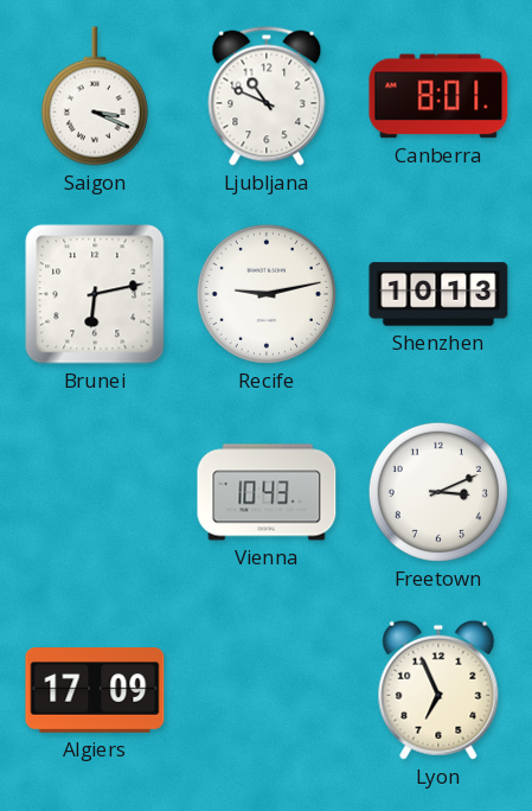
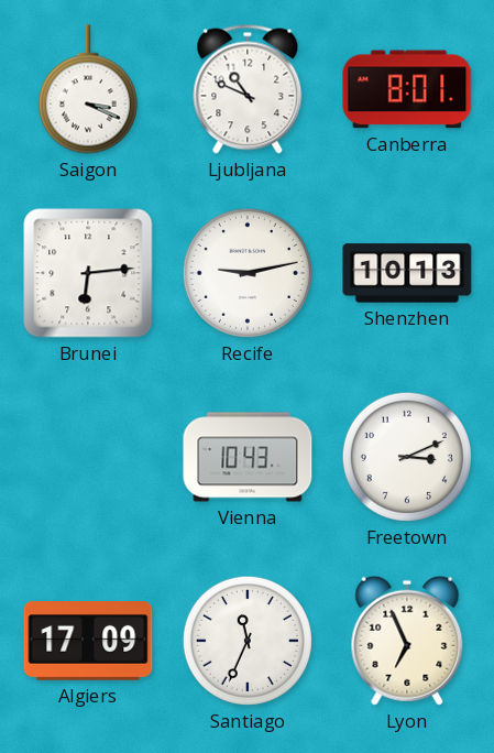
Brunei: 6:13 -> 6:14
Santiago: none -> 11:34
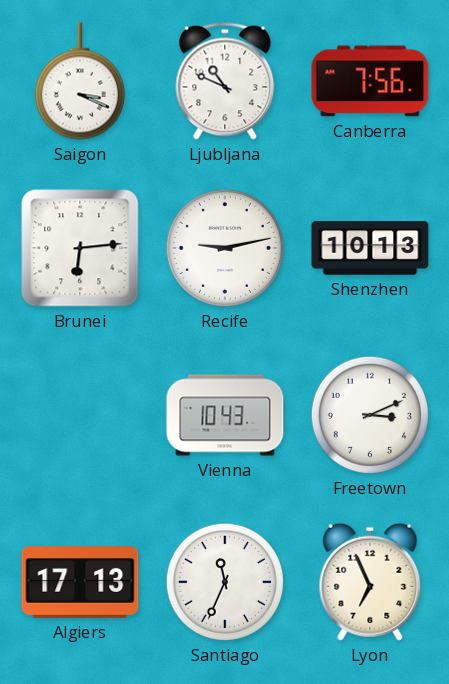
Canberra: 8:01 -> 7:56
Algiers: 17:09 -> 17:13
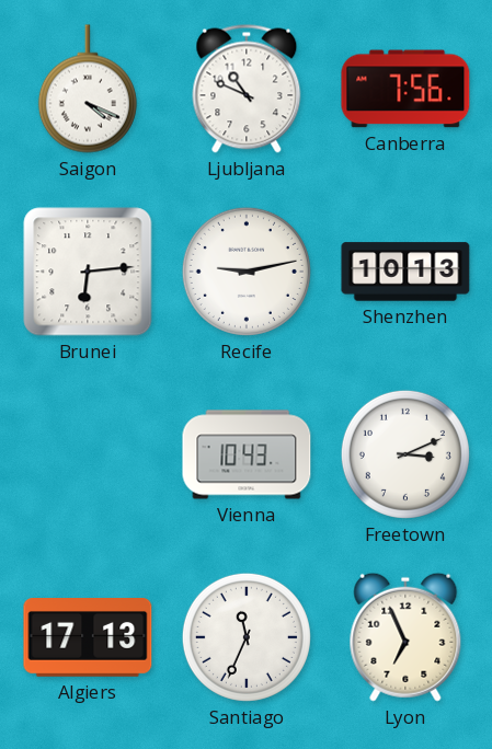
Saigon: 3:19 -> 4:19
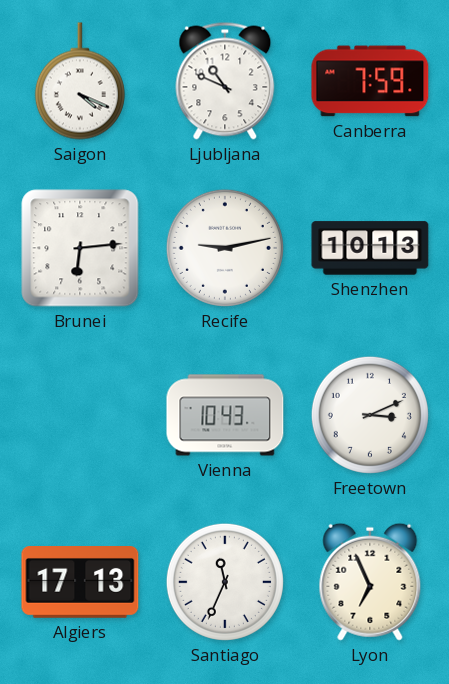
Canberra: 7:56 -> 7:59
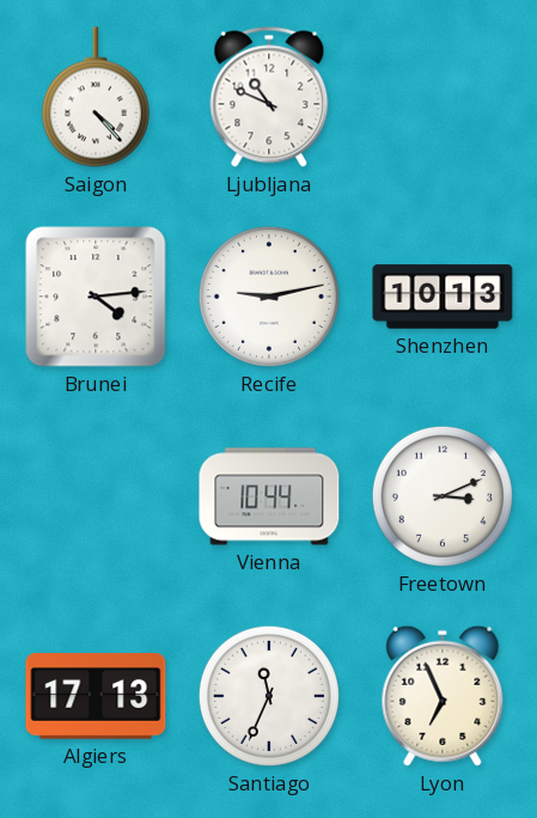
Saigon: 4:19 -> 4:23
Canberra: 7:59 -> none
Brunei: 6:14 -> 4:14
Vienna: 10:43 -> 10:44
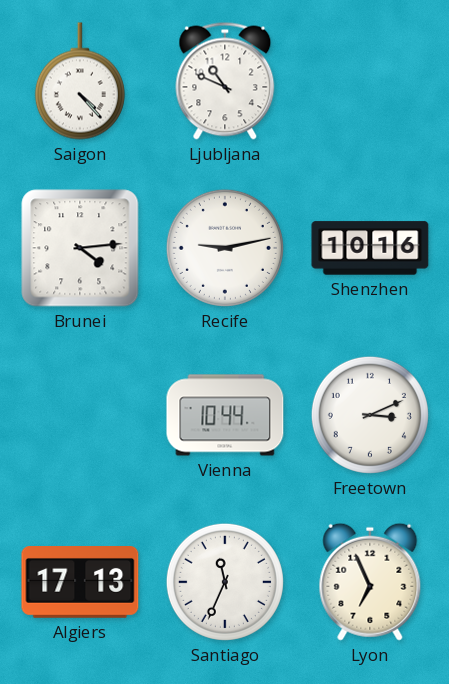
Shenzhen: 10:13 -> 10:16
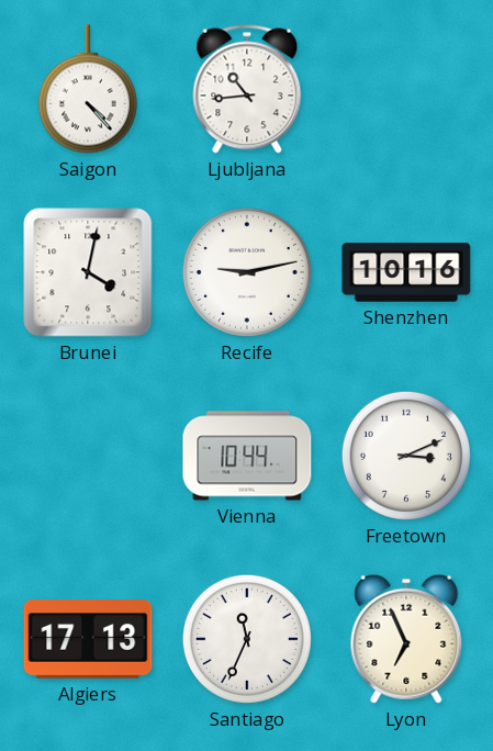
Ljubljana: 10:49 -> 10:44
Brunei: 4:14 -> 4:02
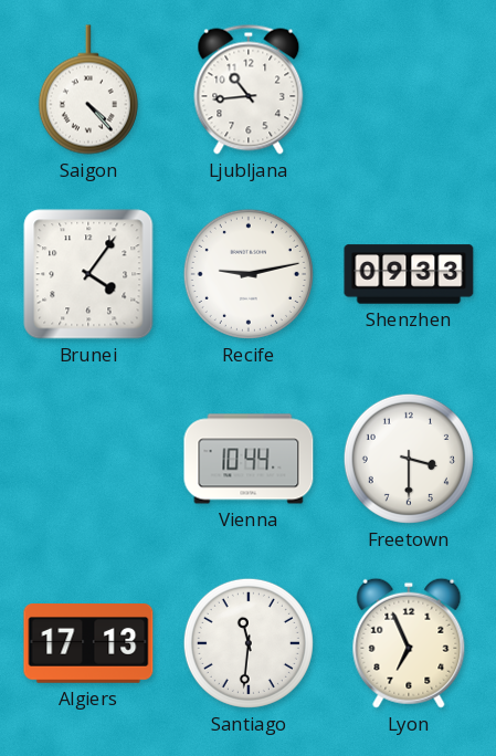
Brunei: 4:02 -> 4:06
Shenzhen: 10:16 -> 09:33
Freetown: 3:11 -> 3:30
Santiago: 11:34 -> 11:31
